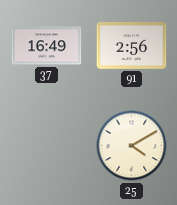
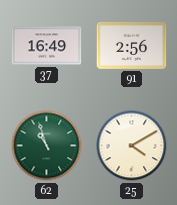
62: none -> 10:57
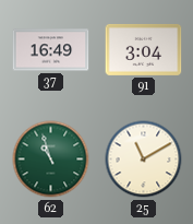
91: 2:56 -> 3:04
25: 4:10 -> 11:10
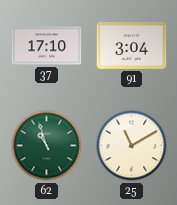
37: 16:49 -> 17:10
